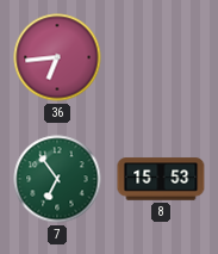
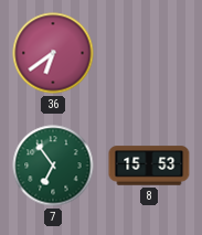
36: 6:44 -> 6:39
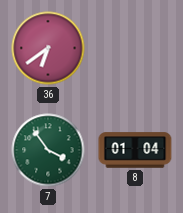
7: 6:54 -> 3:54
8: 15:53 -> 01:04
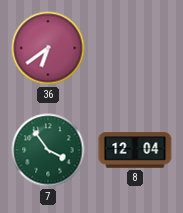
8: 01:04 -> 12:04
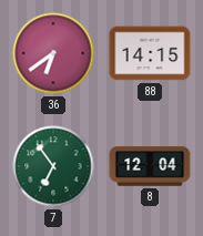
88: none -> 14:15
7: 3:54 -> 6:54
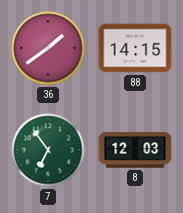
36: 6:39 -> 1:39
8: 12:04 -> 12:03
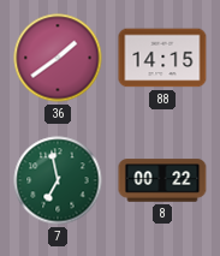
7: 6:54 -> 6:58
8: 12:03 -> 00:22
